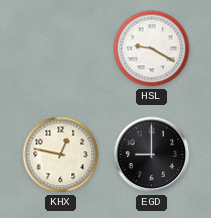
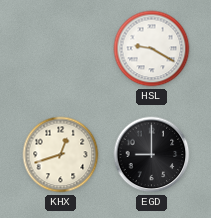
KHX: 12:47 -> 12:42
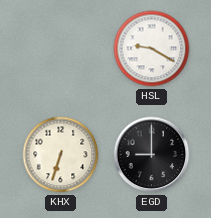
KHX: 12:42 -> 6:33
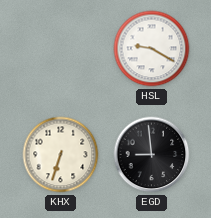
EGD: 9:00 -> 8:59
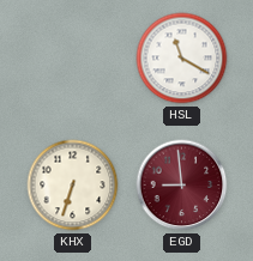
HSL: 9:20 -> 11:20
EGD dial: black -> burgundy
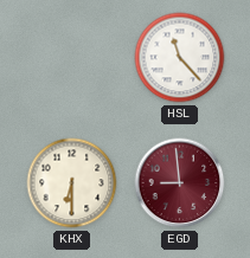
HSL: 11:20 -> 11:23
KHX: 6:33 -> 6:30
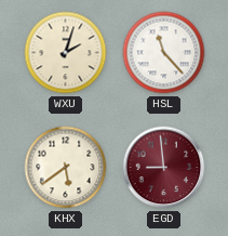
WXU: none -> 2:03
KHX: 6:30 -> 5:39
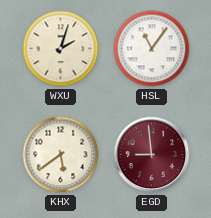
HSL: 11:23 -> 11:06
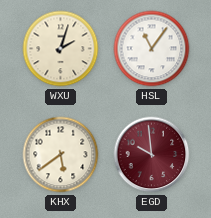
EGD: 8:59 -> 9:59
